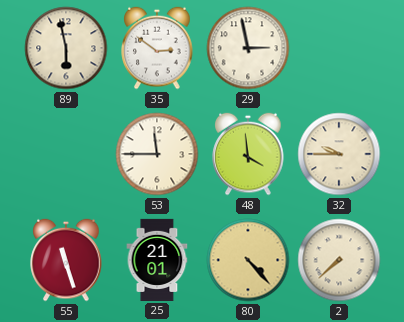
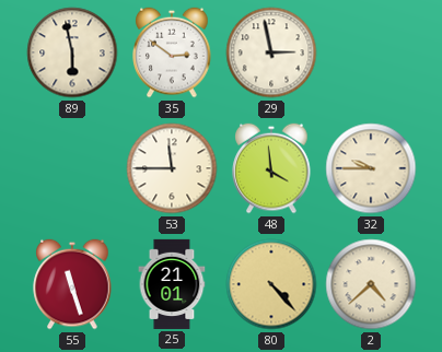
2: 7:38 -> 4:38
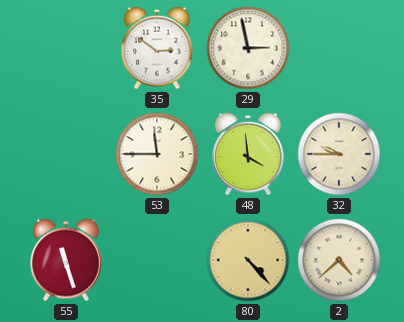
89: 5:58 -> none
25: 21:01 -> none
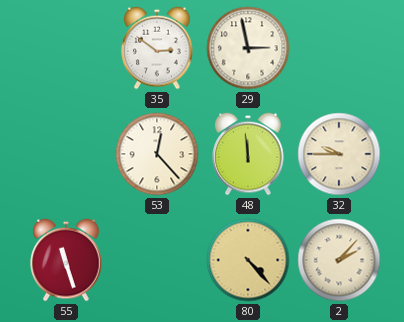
53: 11:45 -> 12:23
48: 3:59 -> 11:59
2: 4:38 -> 2:07
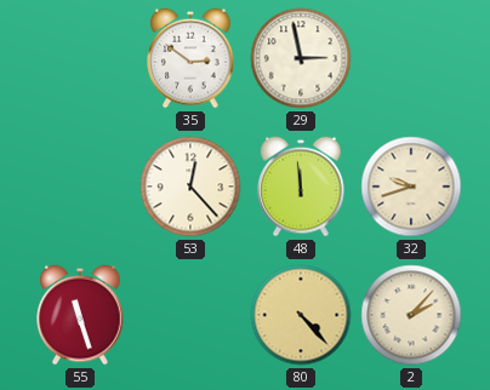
32: 9:45 -> 9:42
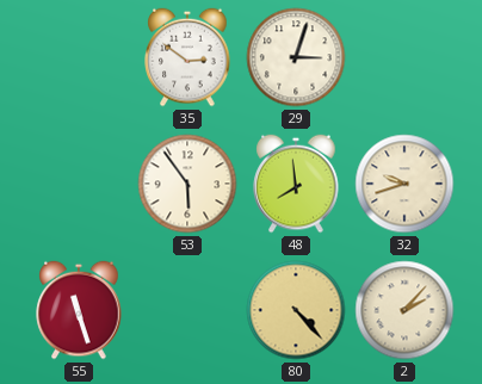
29: 2:58 -> 3:03
53: 12:23 -> 5:54
48: 11:59 -> 7:59
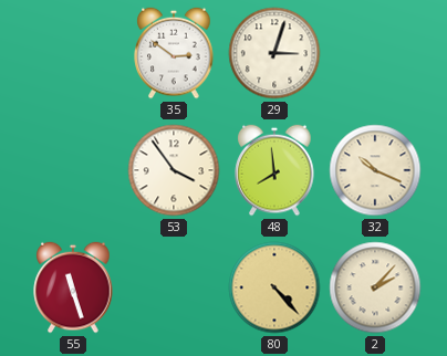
53: 5:54 -> 3:54
32: 9:42 -> 10:19
